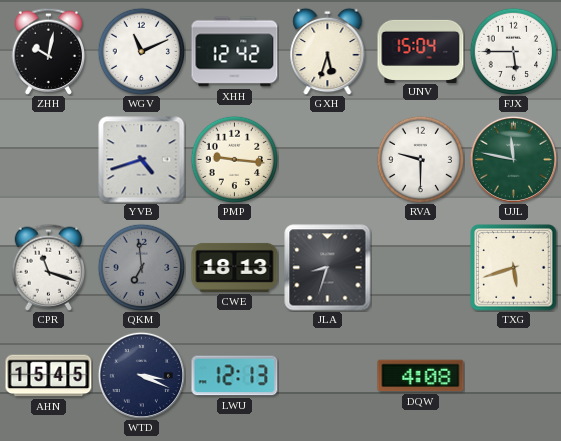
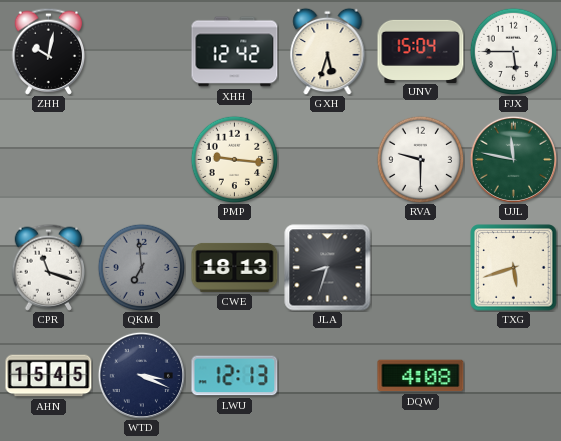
WGV: 11:11 -> none
YVB: 4:42 -> none
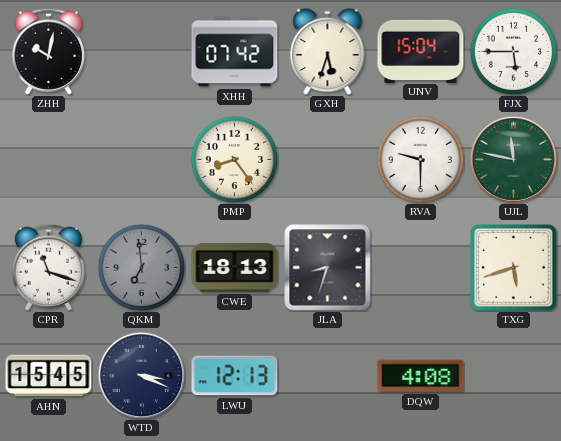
XHH: 12:42 -> 07:42
PMP: 9:16 -> 8:24
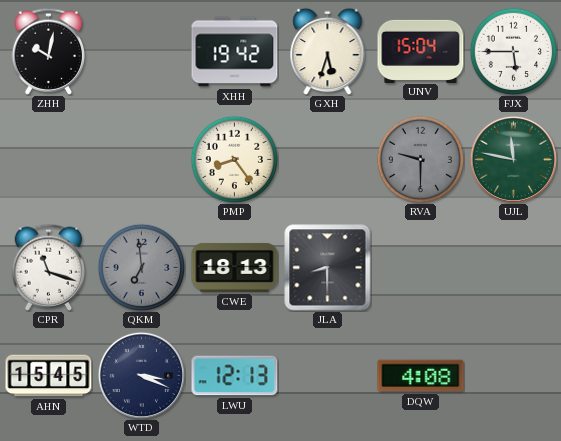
XHH: 07:42 -> 19:42
RVA dial: white -> grey
JLA: 8:33 -> 8:30
TXG: 5:42 -> none
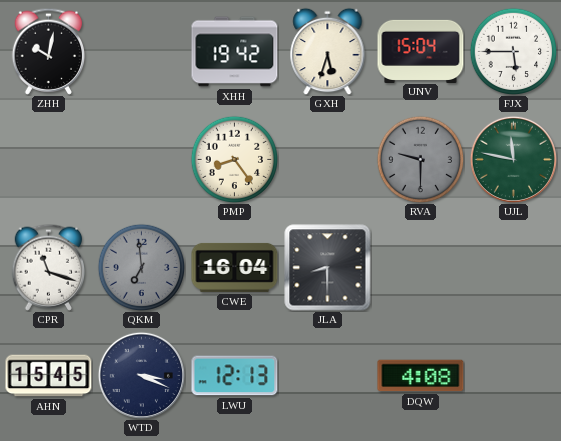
CWE: 18:13 -> 16:04
